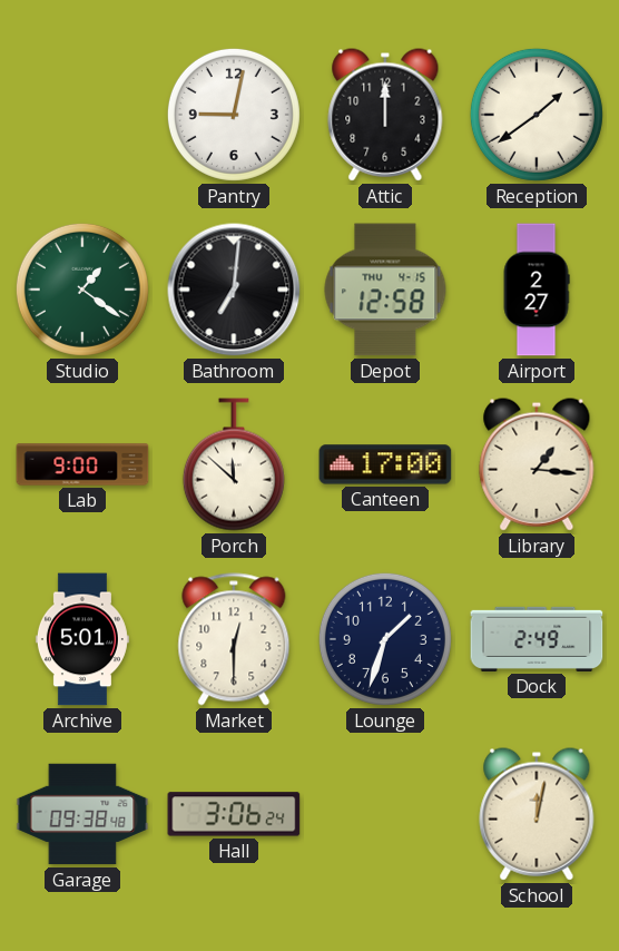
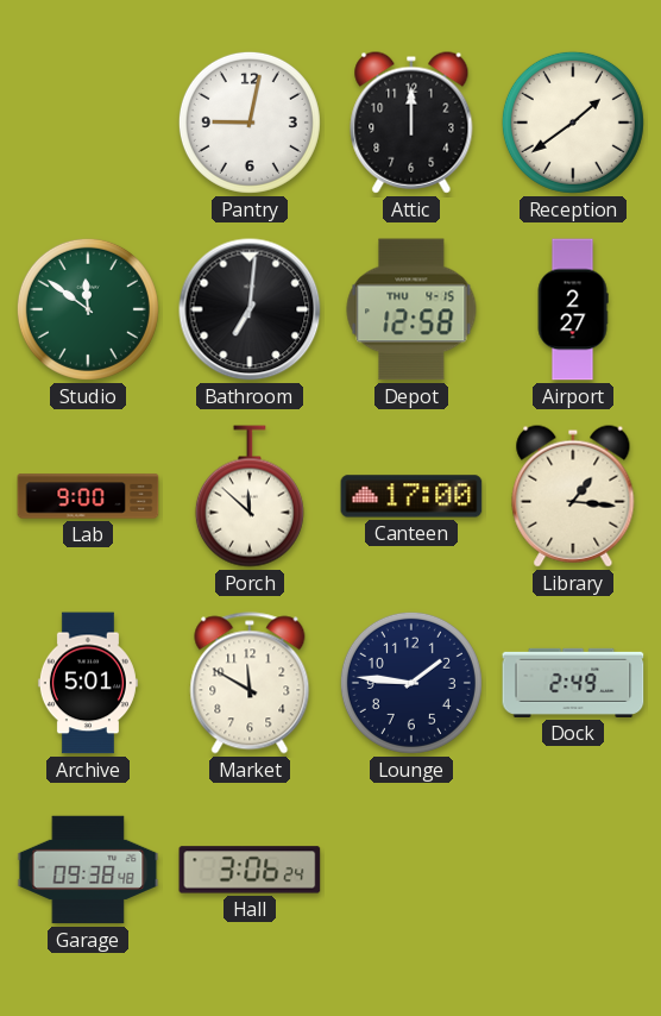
Studio: 1:21 -> 11:51
Market: 12:30 -> 11:50
Lounge: 1:33 -> 1:46
School: 12:02 -> none
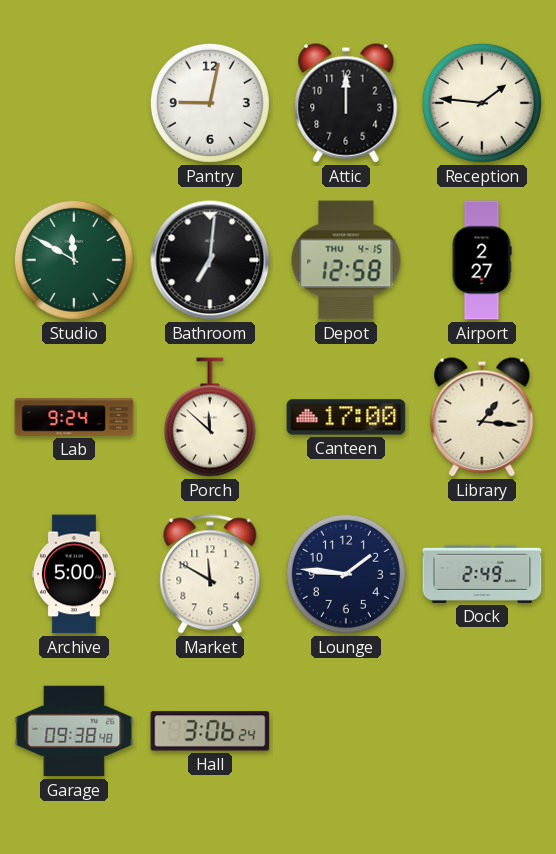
Reception: 1:39 -> 1:46
Studio: 11:51 -> 11:50
Lab: 9:00 -> 9:24
Archive: 5:01 -> 5:00
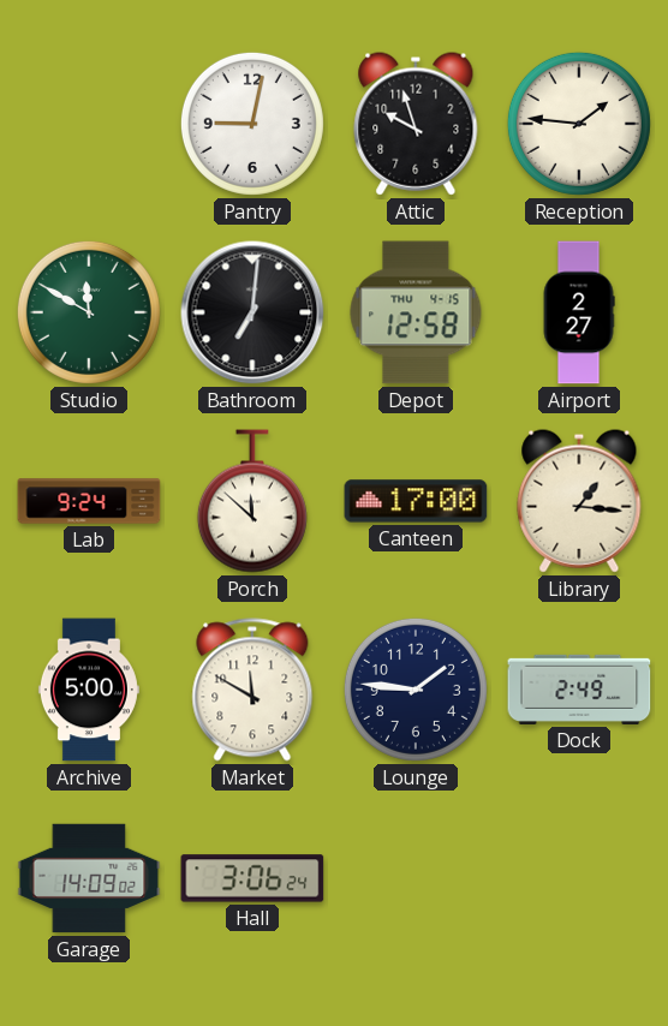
Attic: 12:00 -> 9:57
Garage: 09:38 -> 14:09
